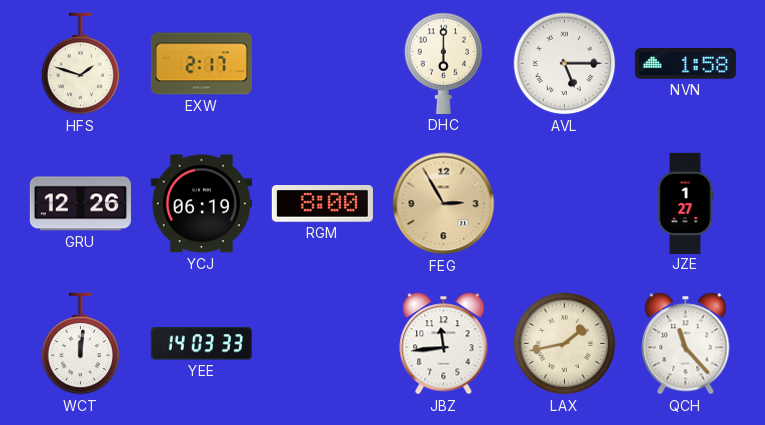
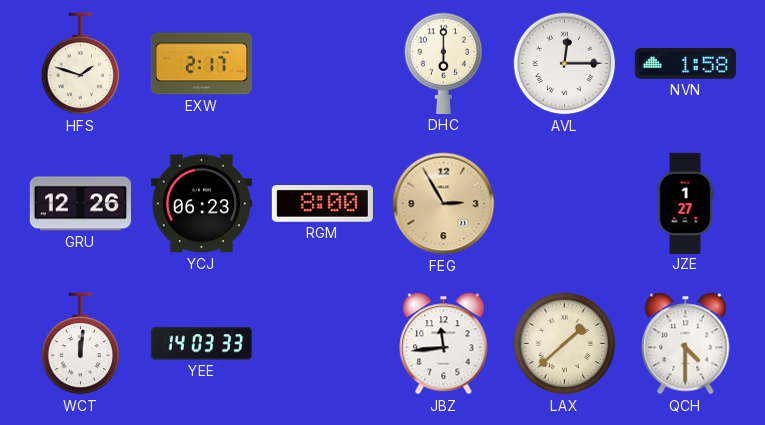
AVL: 5:15 -> 12:15
YCJ: 06:19 -> 06:23
LAX: 1:43 -> 1:38
QCH: 11:23 -> 4:30
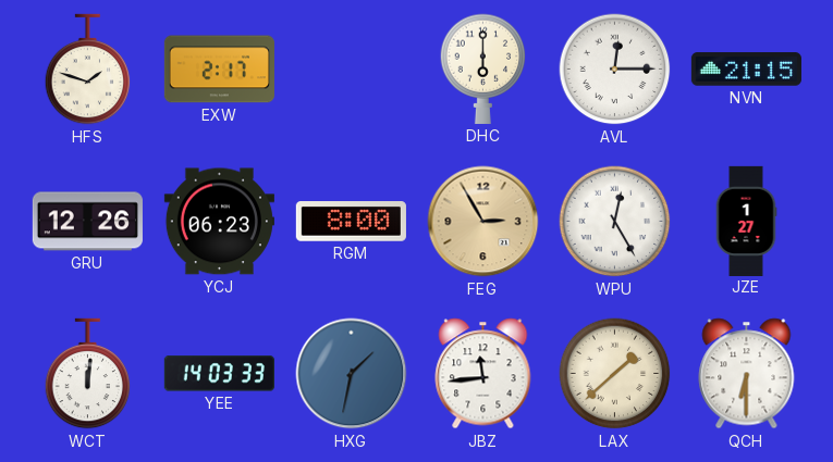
NVN: 1:58 -> 21:15
WPU: none -> 12:25
HXG: none -> 1:32
QCH: 4:30 -> 6:30
